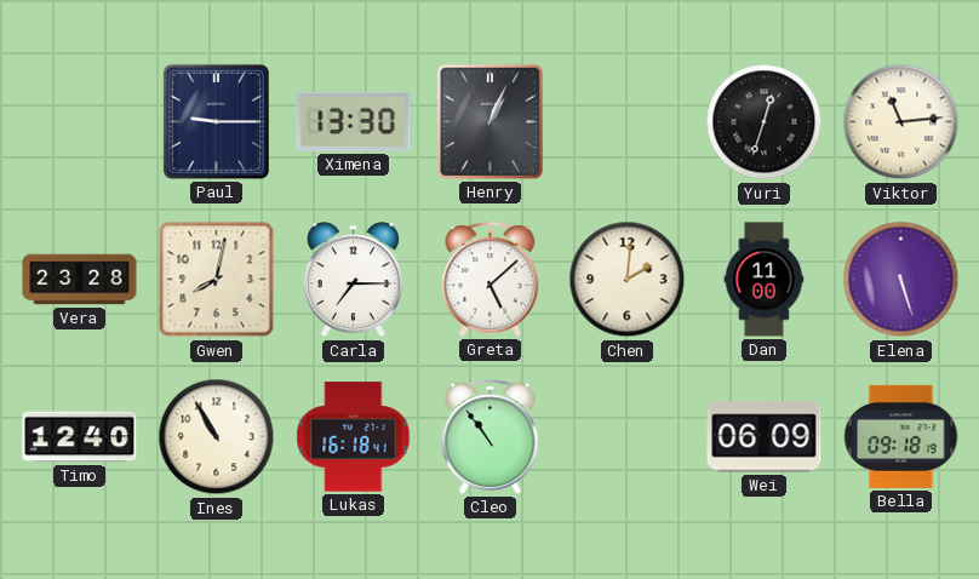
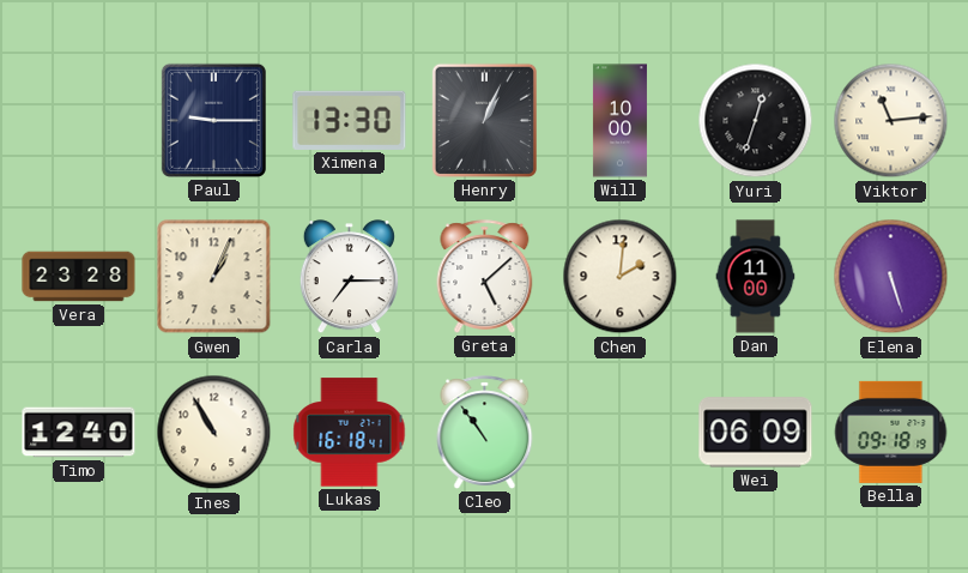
Will: none -> 10:00
Gwen: 8:02 -> 1:04
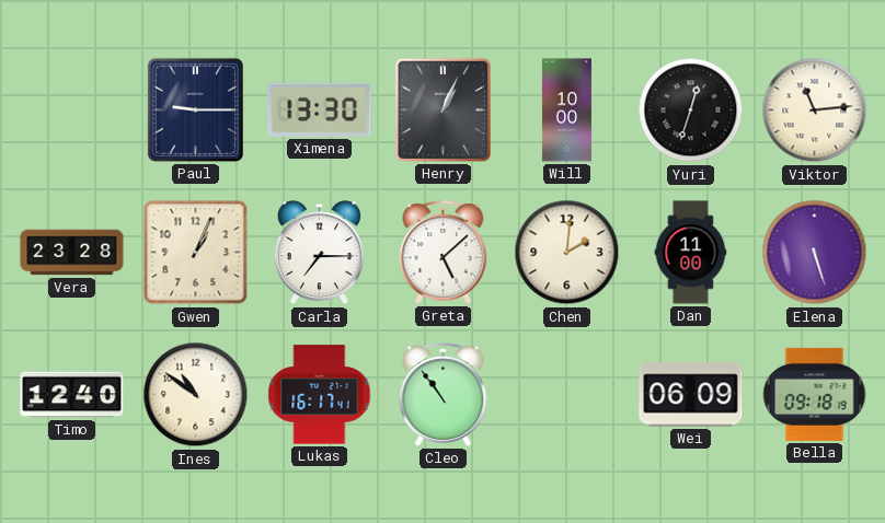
Ines: 10:55 -> 10:51
Lukas: 16:18 -> 16:17
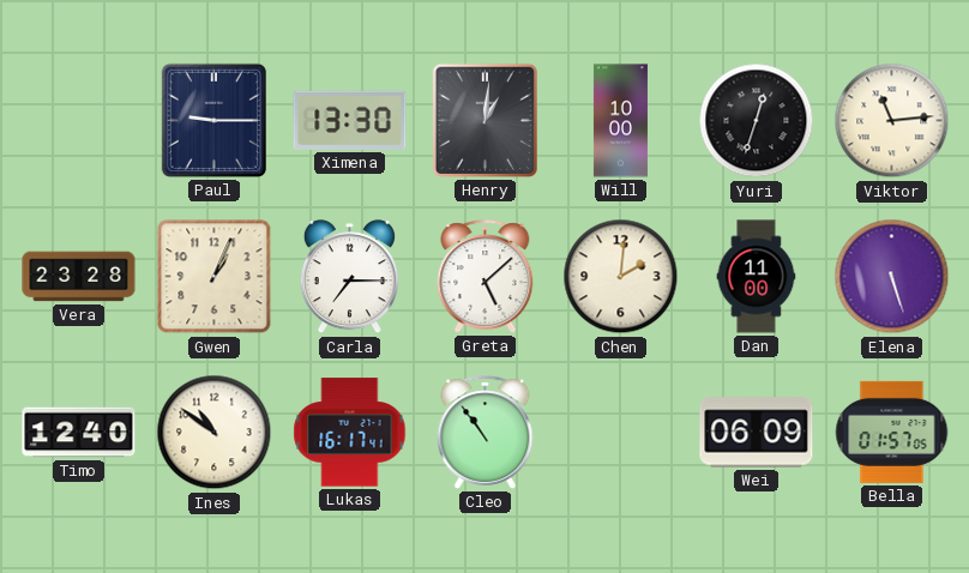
Henry: 1:04 -> 1:01
Bella: 09:18 -> 01:57
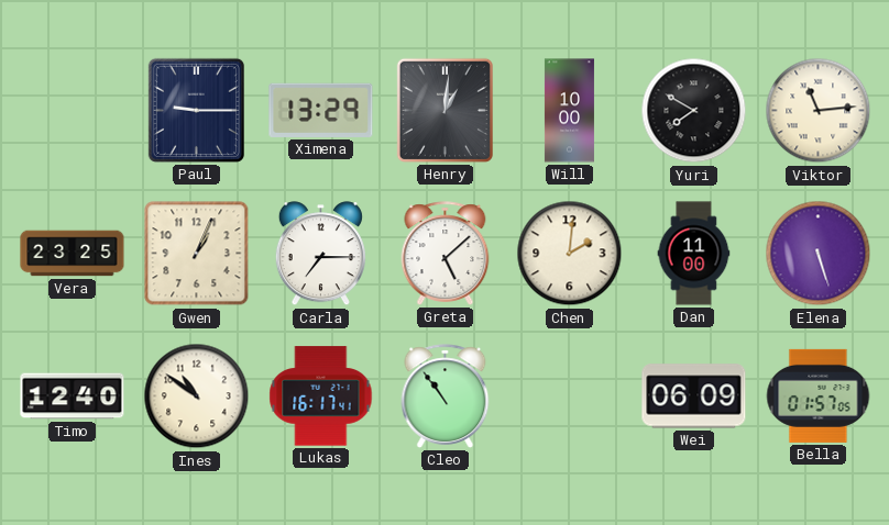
Ximena: 13:30 -> 13:29
Yuri: 12:33 -> 7:50
Vera: 23:28 -> 23:25
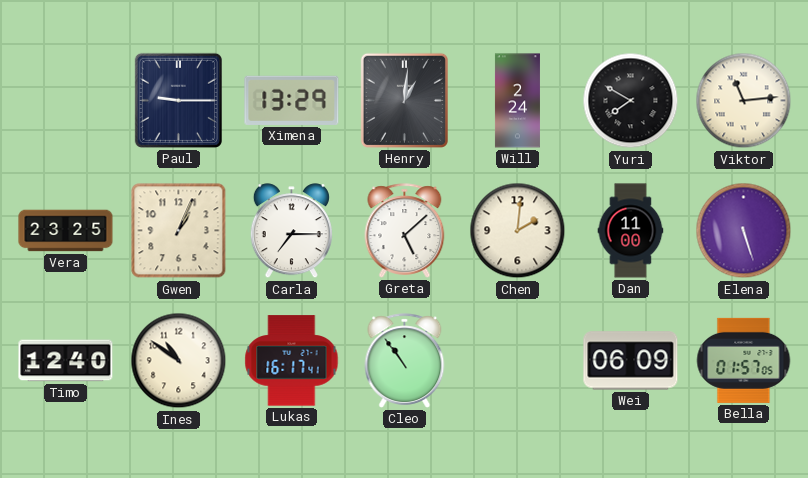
Will: 10:00 -> 2:24
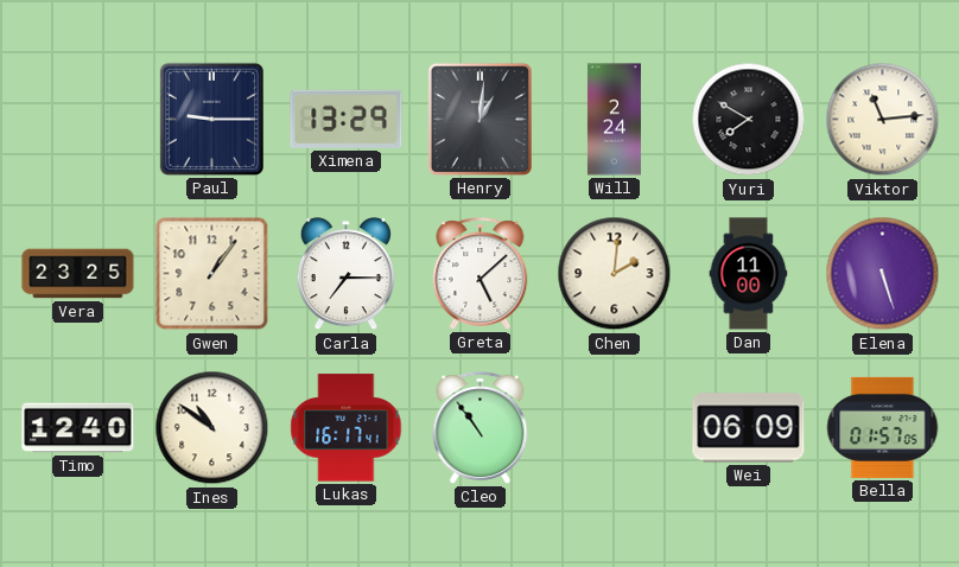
Gwen: 1:04 -> 1:06
